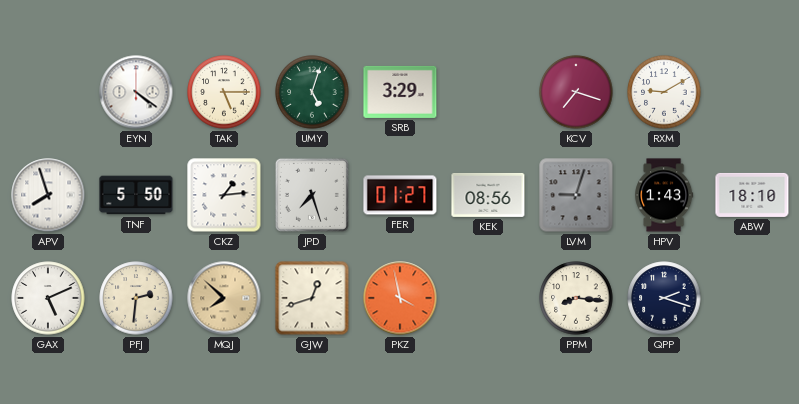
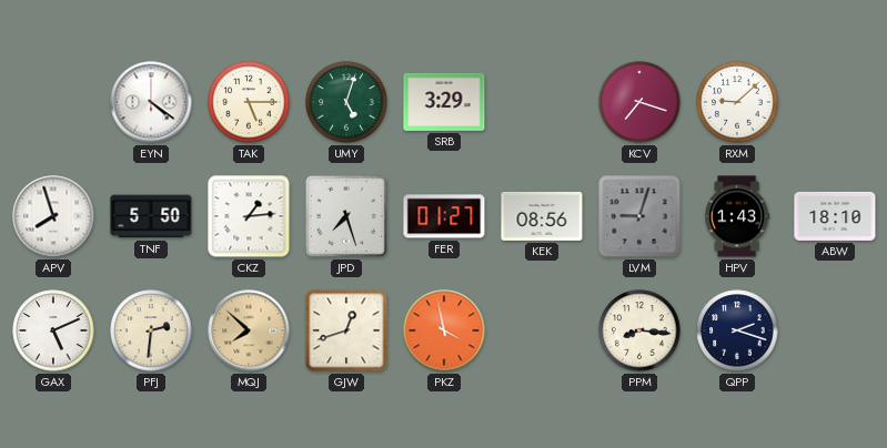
RXM: 9:10 -> 9:08
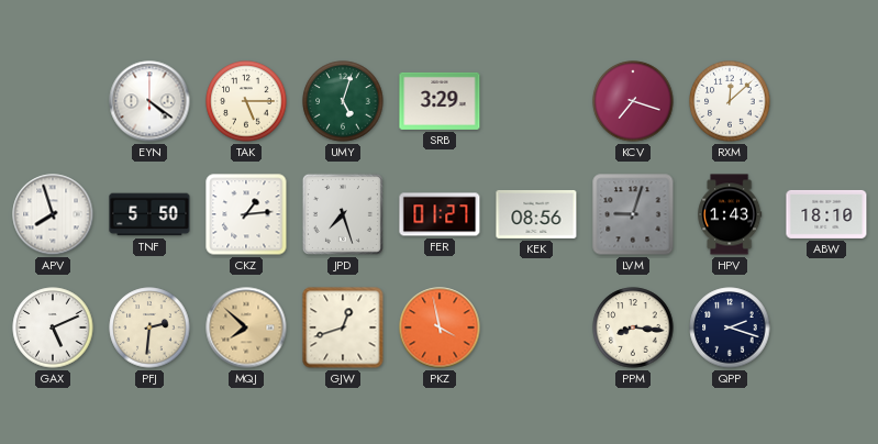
RXM: 9:08 -> 12:08
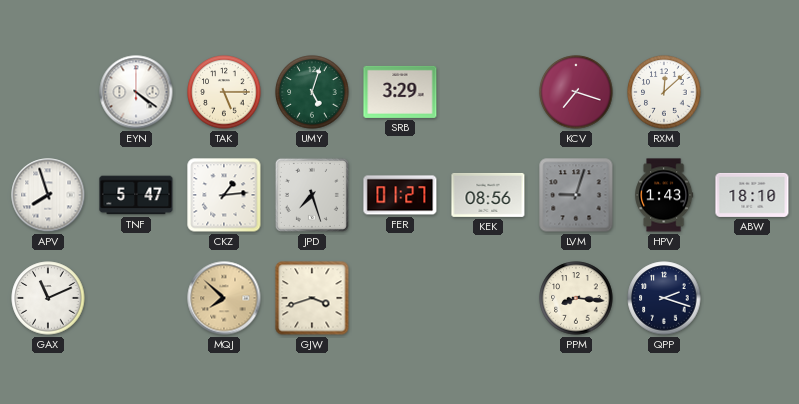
TNF: 5:50 -> 5:47
GAX: 5:11 -> 11:11
PFJ: 2:31 -> none
GJW: 12:42 -> 3:42
PKZ: 3:58 -> none
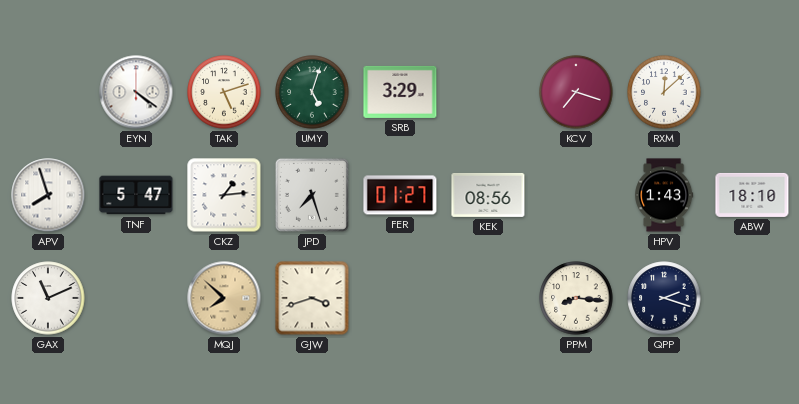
TAK: 5:15 -> 5:12
LVM: 9:03 -> none
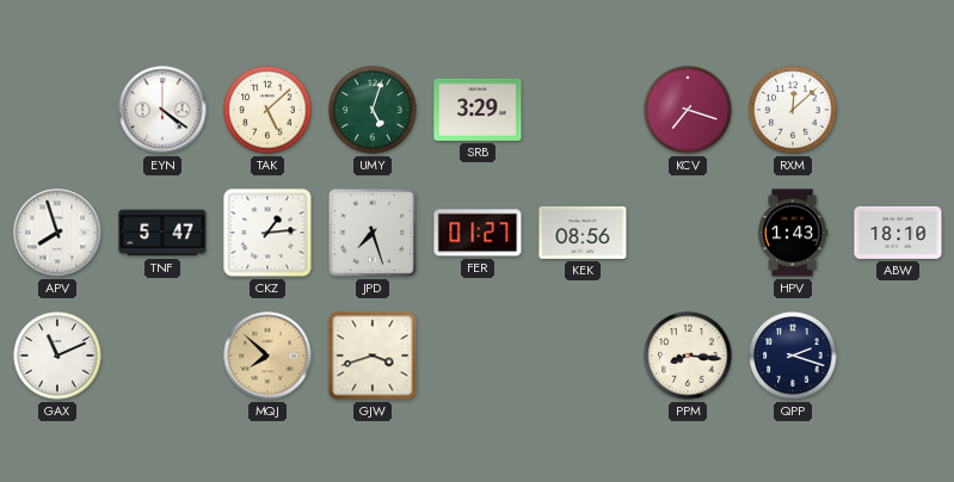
TAK: 5:12 -> 5:08
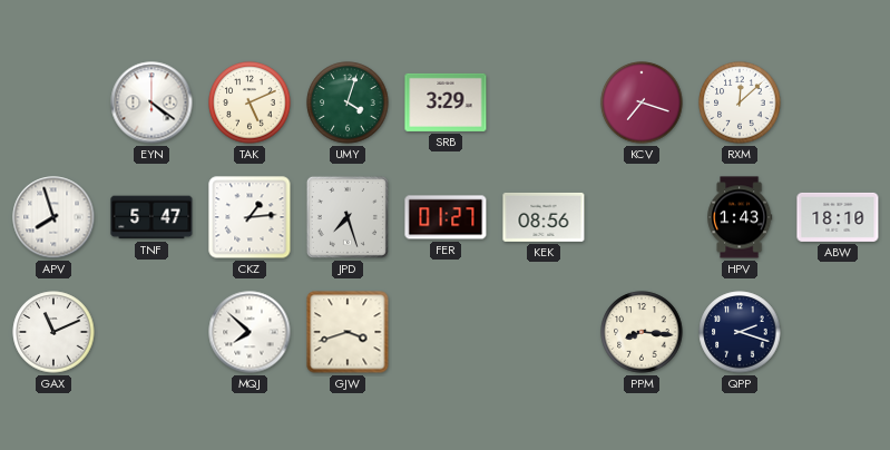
TAK: 5:08 -> 5:11
UMY: 5:03 -> 4:03
MQJ dial: champagne -> white
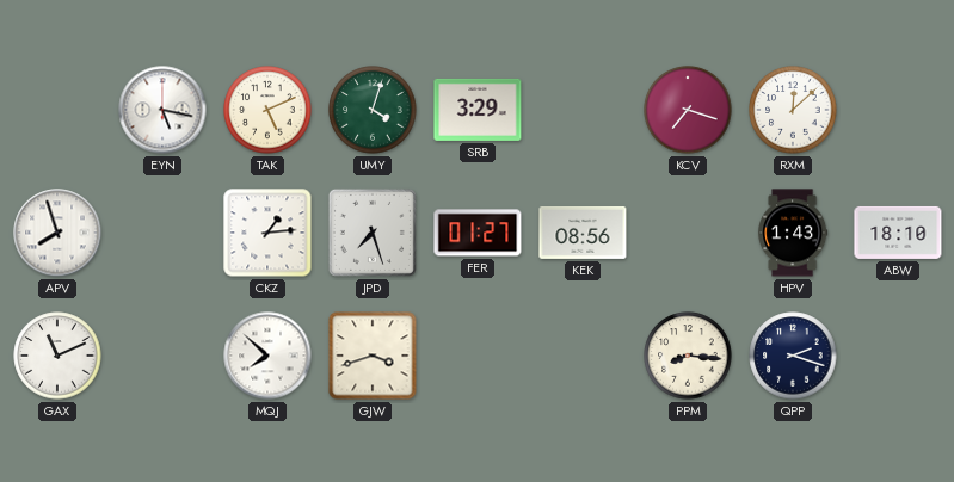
EYN: 4:21 -> 5:17
TNF: 5:47 -> none
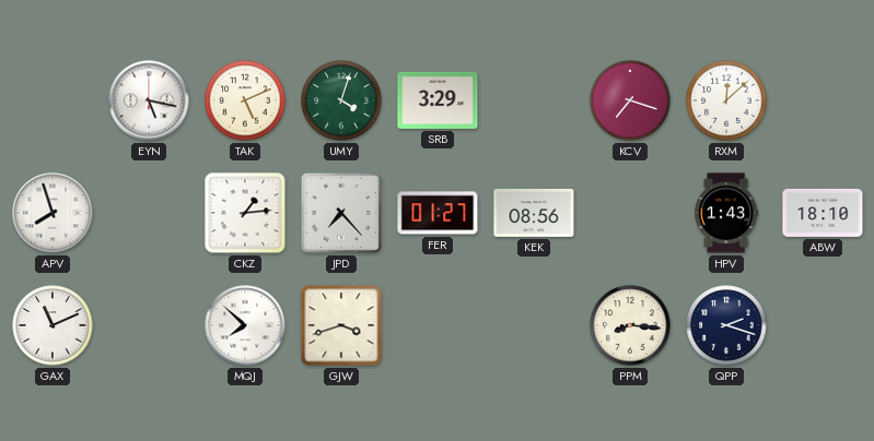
JPD: 7:27 -> 7:23
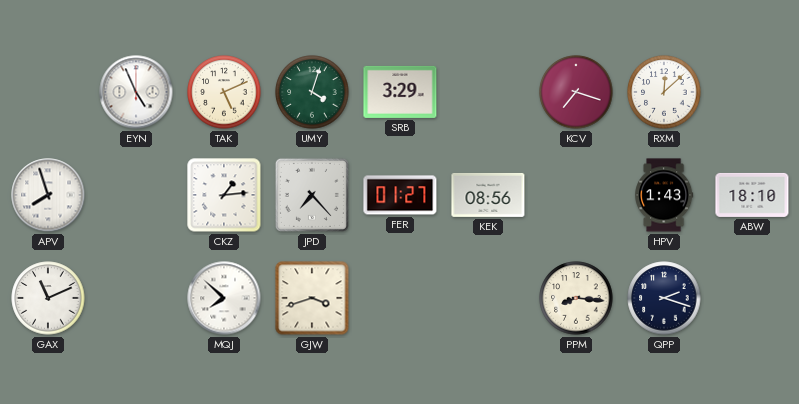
EYN: 5:17 -> 4:56
